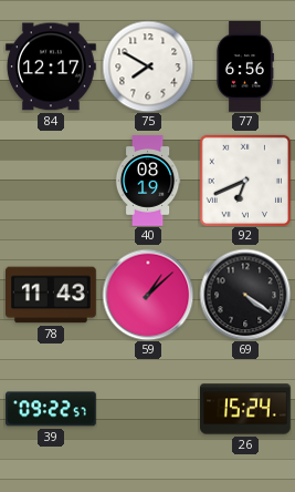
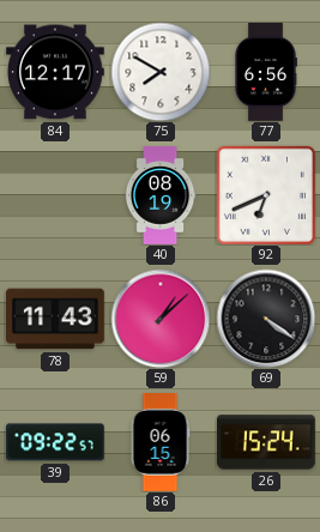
86: none -> 06:15
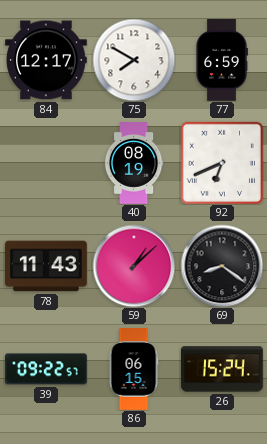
77: 6:56 -> 6:59
69: 4:21 -> 8:21
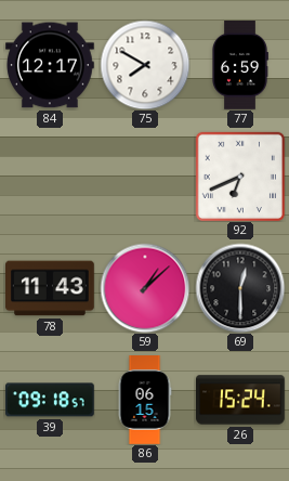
40: 08:19 -> none
69: 8:21 -> 12:30
39: 09:22 -> 09:18
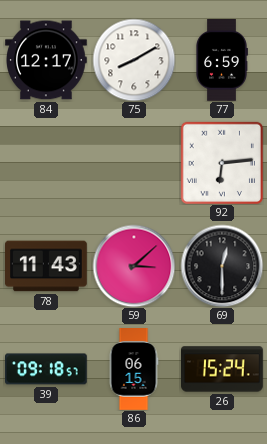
75: 7:50 -> 8:10
92: 6:41 -> 6:14
59: 1:08 -> 3:08
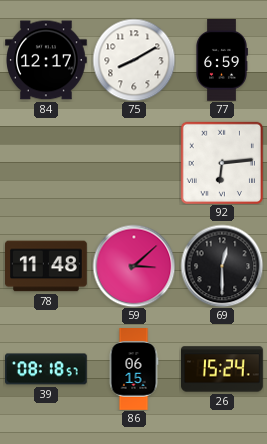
78: 11:43 -> 11:48
39: 09:18 -> 08:18
